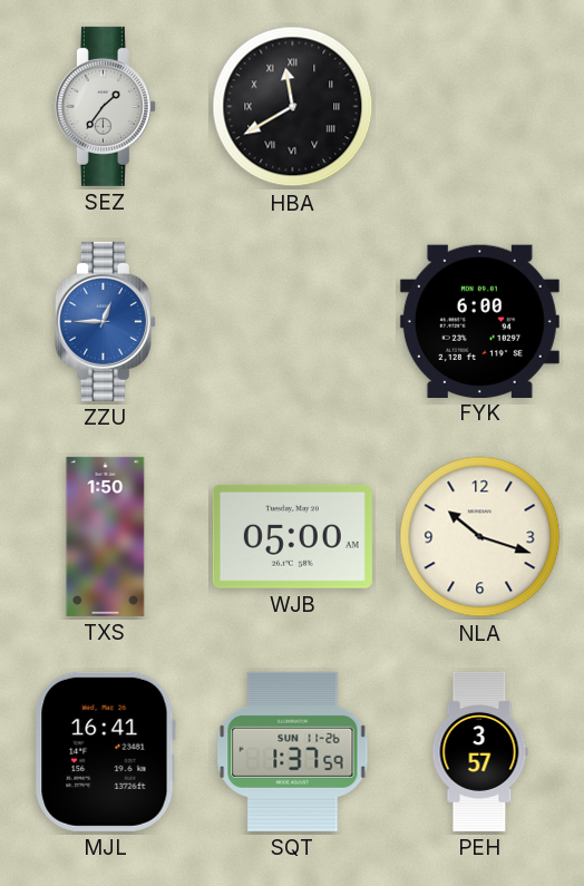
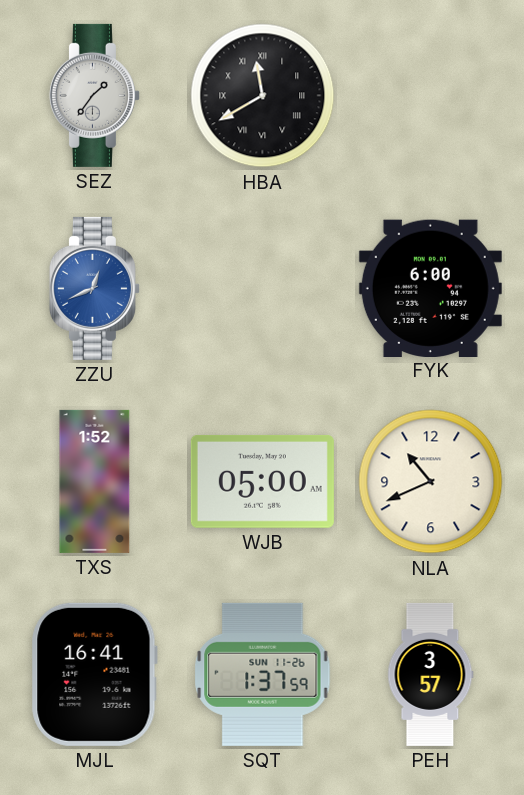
ZZU: 12:45 -> 12:41
TXS: 1:50 -> 1:52
NLA: 10:18 -> 10:41
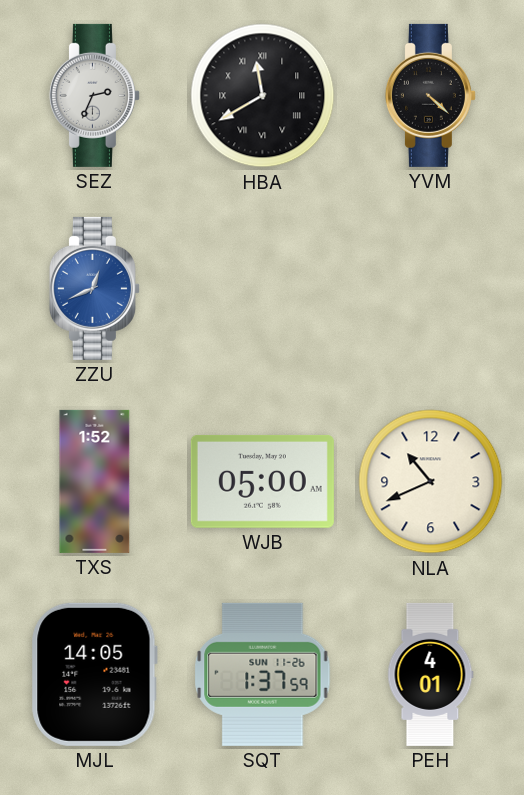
SEZ: 1:36 -> 2:34
YVM: none -> 4:22
FYK: 6:00 -> none
MJL: 16:41 -> 14:05
PEH: 3:57 -> 4:01
